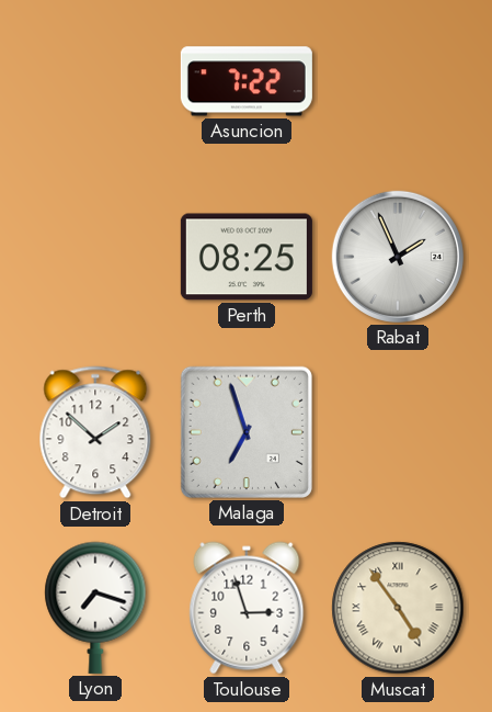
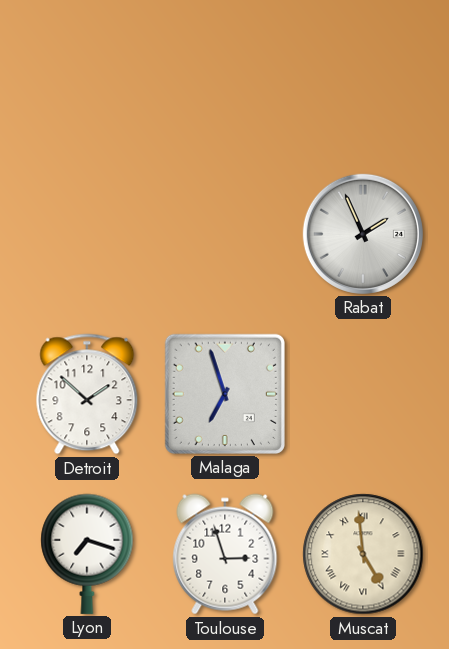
Asuncion: 7:22 -> none
Perth: 08:25 -> none
Muscat: 4:54 -> 4:59
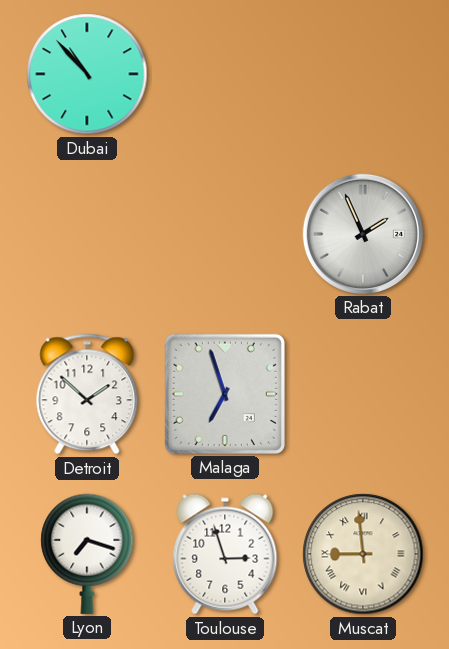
Dubai: none -> 10:53
Muscat: 4:59 -> 8:59
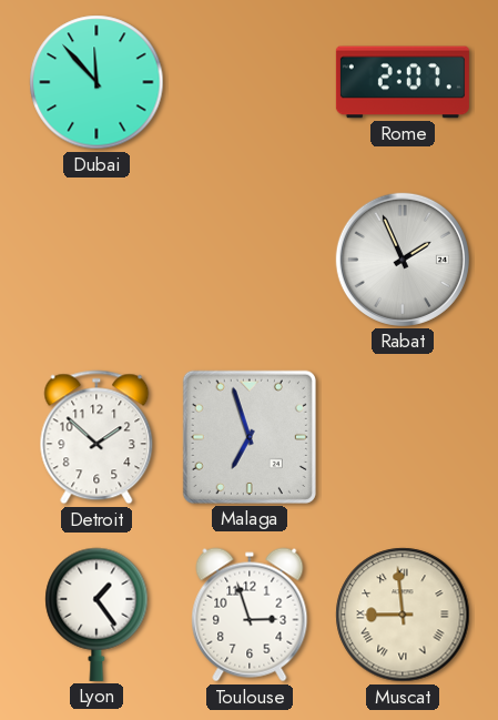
Dubai: 10:53 -> 11:53
Rome: none -> 2:07
Lyon: 7:18 -> 1:24
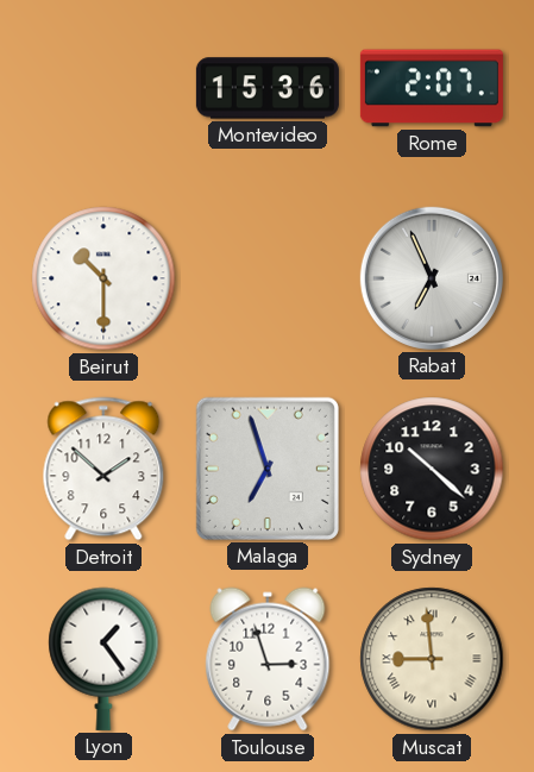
Dubai: 11:53 -> none
Montevideo: none -> 15:36
Beirut: none -> 10:30
Rabat: 1:56 -> 6:56
Sydney: none -> 10:22
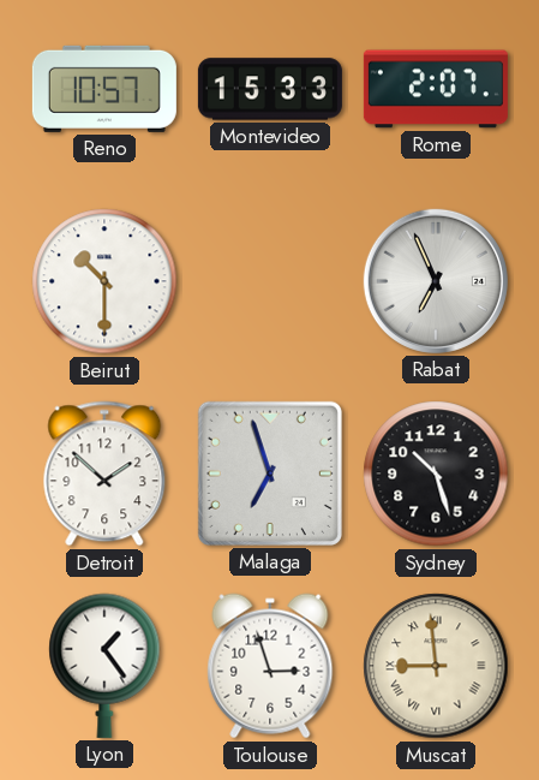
Reno: none -> 10:57
Montevideo: 15:36 -> 15:33
Sydney: 10:22 -> 10:27
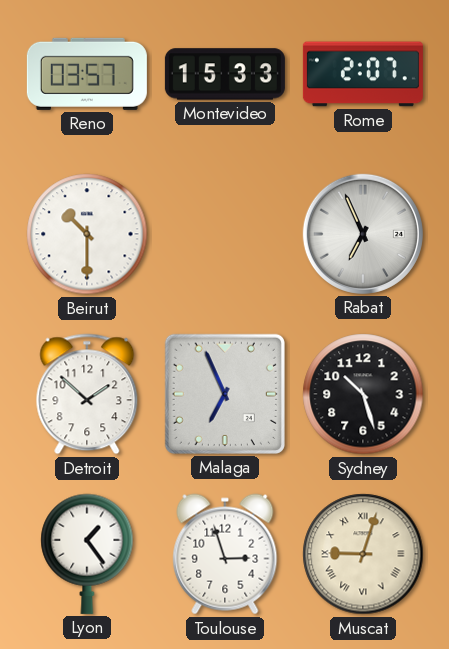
Reno: 10:57 -> 03:57
Malaga: 6:57 -> 6:56
Muscat: 8:59 -> 9:03
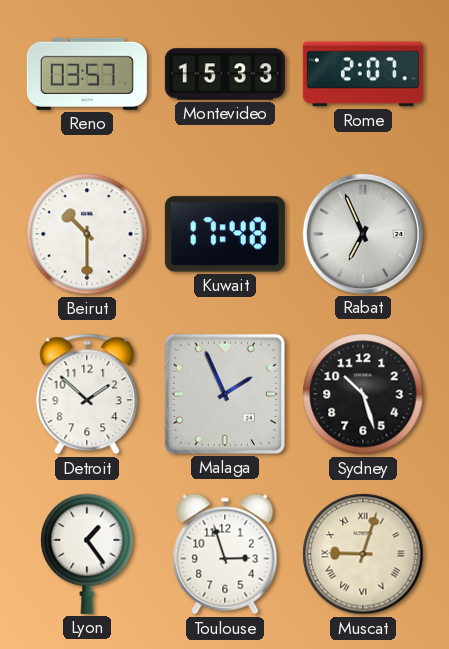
Kuwait: none -> 17:48
Malaga: 6:56 -> 1:56
